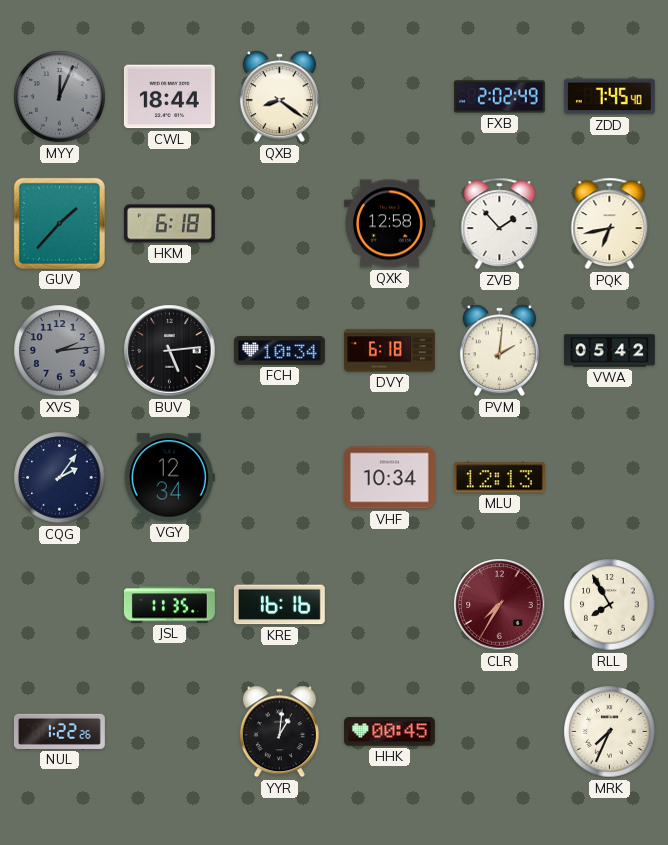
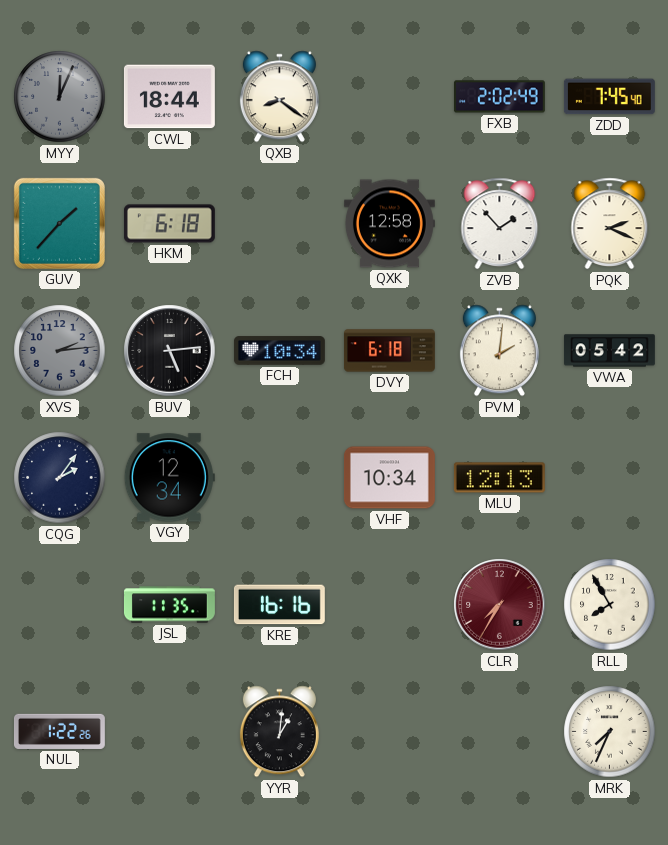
PQK: 6:43 -> 2:19
HHK: 00:45 -> none
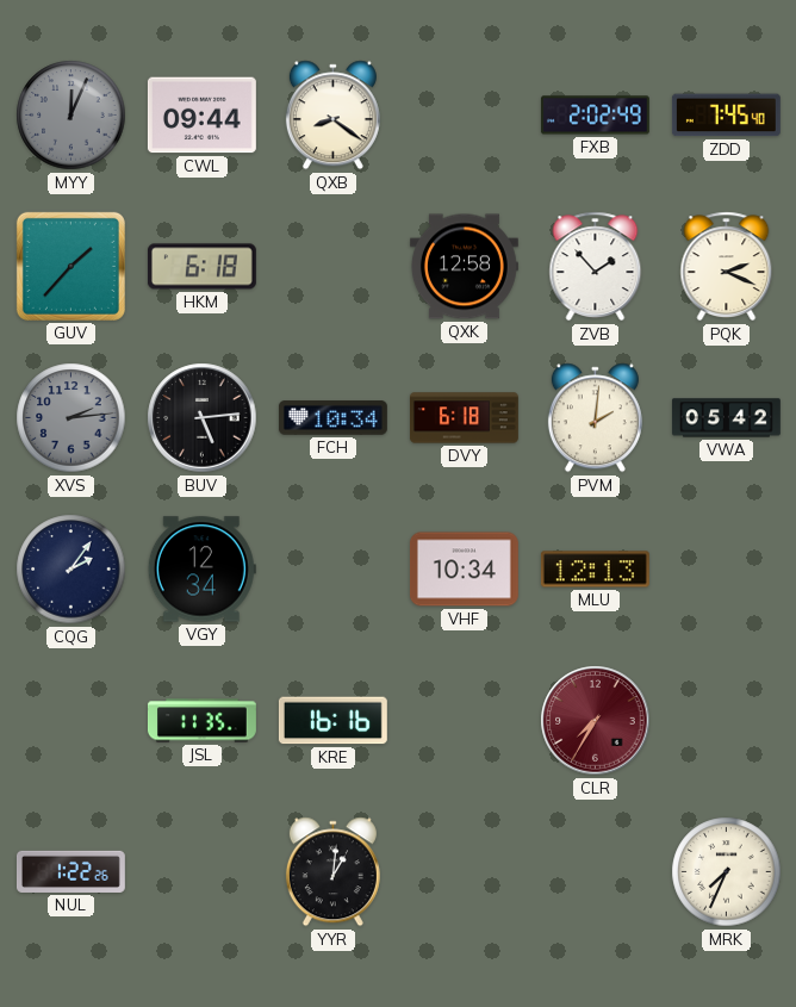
CWL: 18:44 -> 09:44
RLL: 7:55 -> none
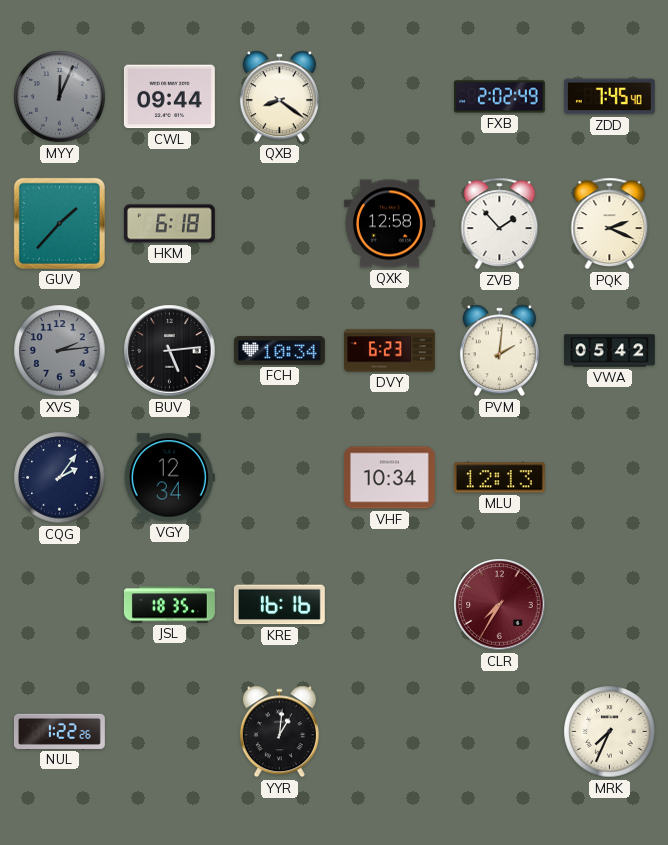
DVY: 6:18 -> 6:23
JSL: 11:35 -> 18:35
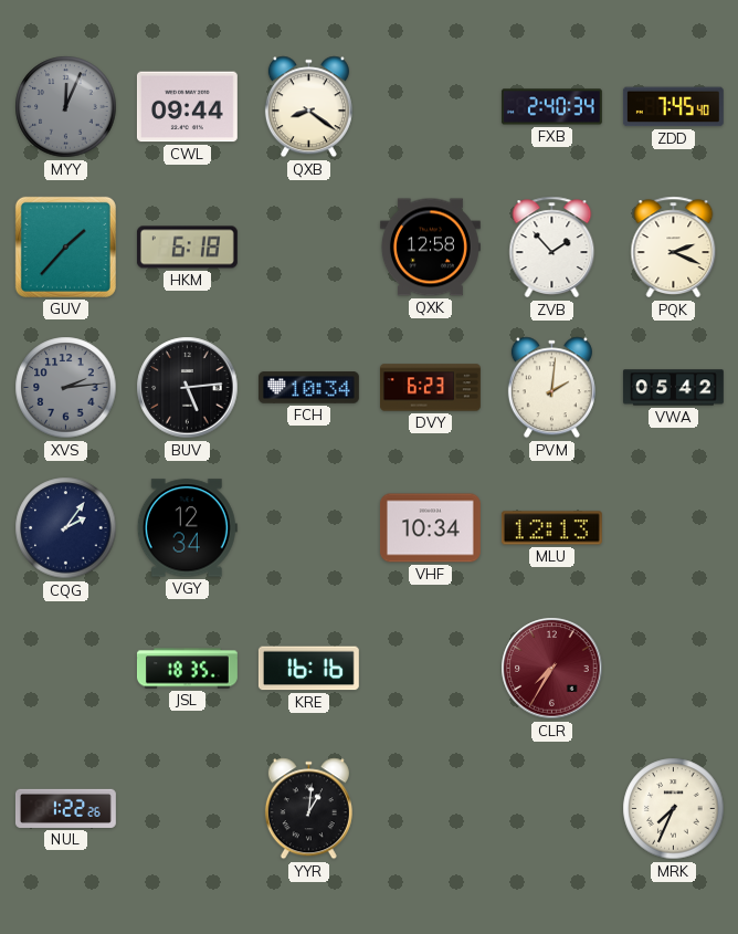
FXB: 2:02 -> 2:40
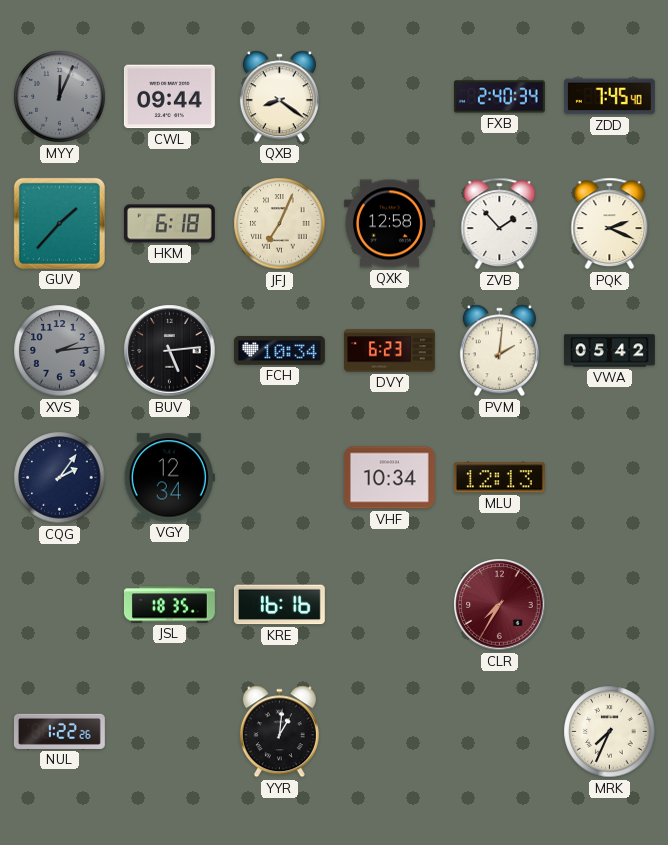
JFJ: none -> 7:04
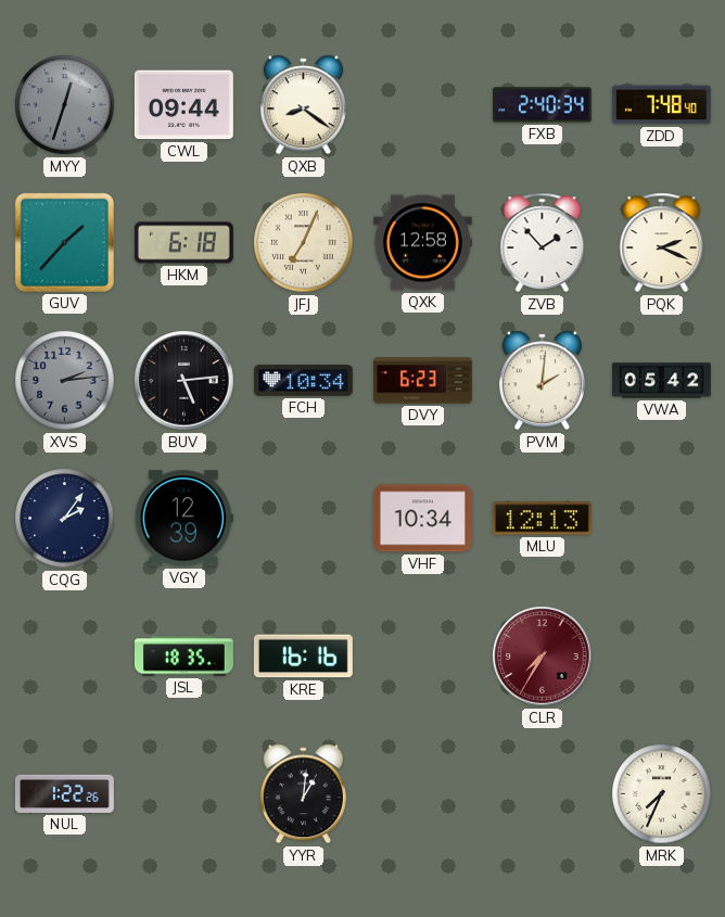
MYY: 12:04 -> 12:33
ZDD: 7:45 -> 7:48
VGY: 12:34 -> 12:39
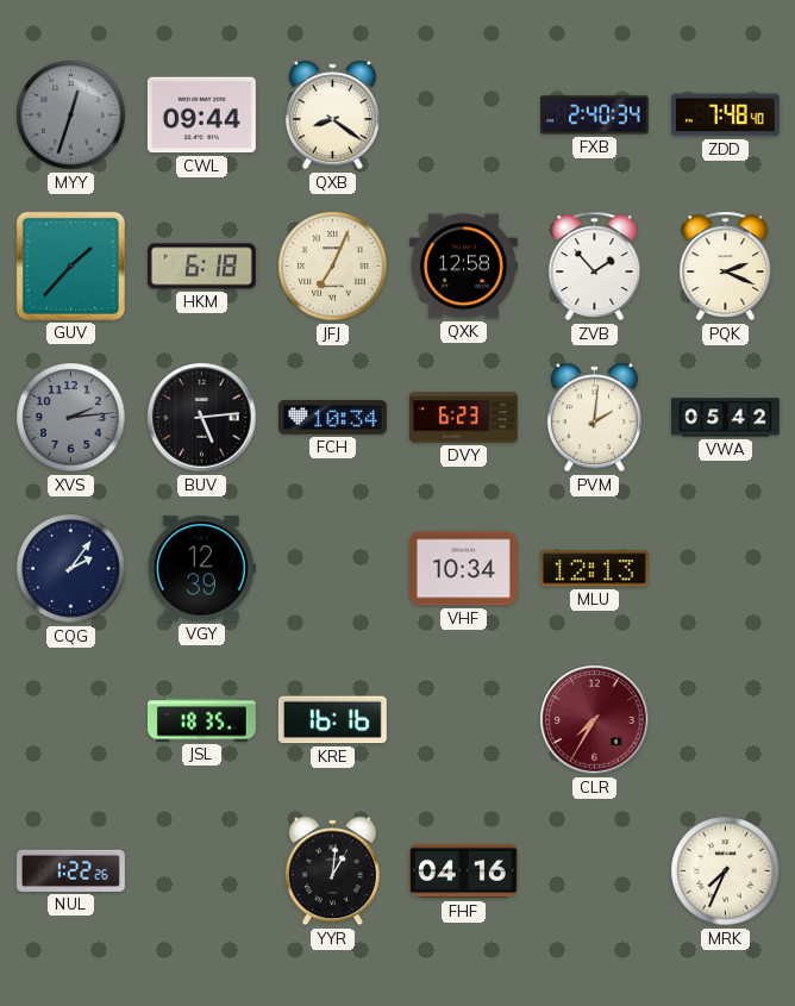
FHF: none -> 04:16
